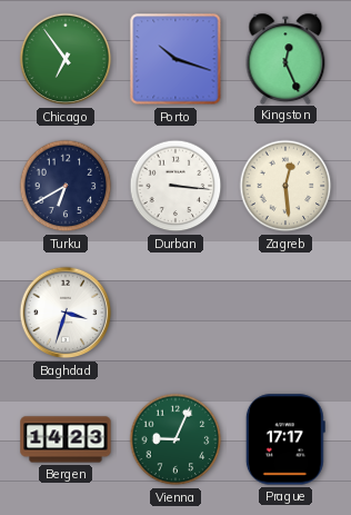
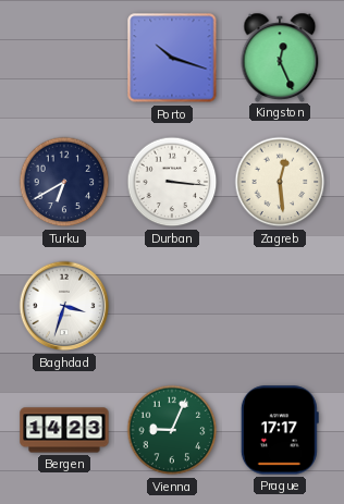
Chicago: 6:54 -> none
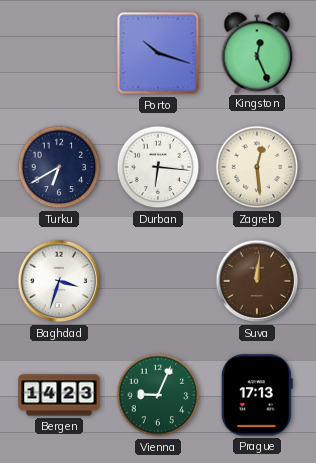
Durban: 3:16 -> 6:16
Suva: none -> 12:01
Prague: 17:17 -> 17:13
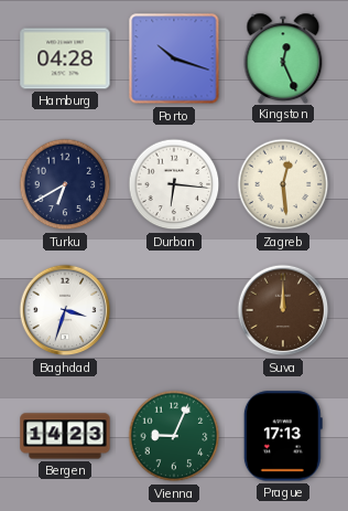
Hamburg: none -> 04:28
Suva: 12:01 -> 12:00
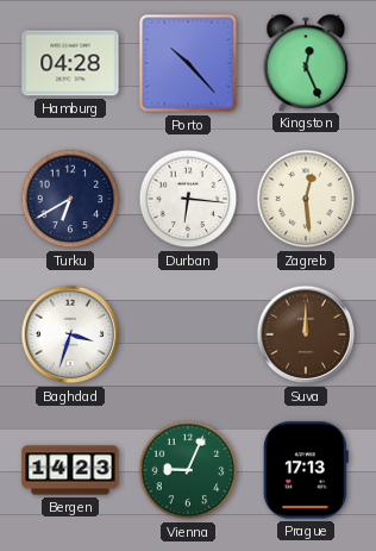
Porto: 10:18 -> 10:23
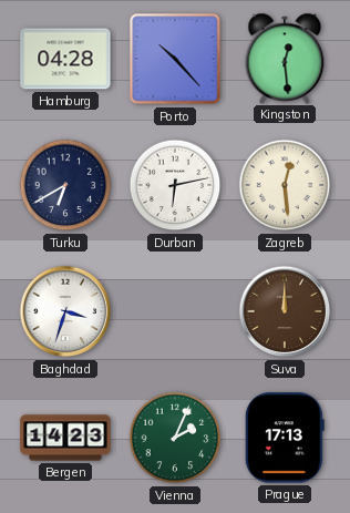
Kingston: 12:26 -> 12:29
Durban: 6:16 -> 6:13
Vienna: 9:04 -> 2:04
